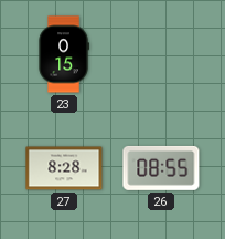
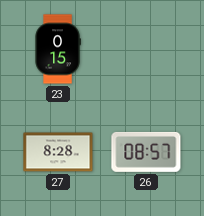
26: 08:55 -> 08:57
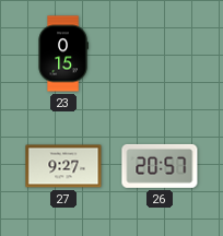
27: 8:28 -> 9:27
26: 08:57 -> 20:57
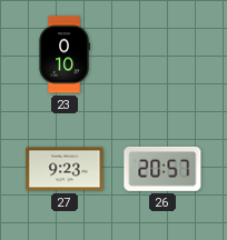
23: 0:15 -> 0:10
27: 9:27 -> 9:23
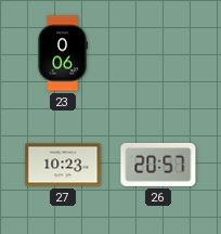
23: 0:10 -> 0:06
27: 9:23 -> 10:23
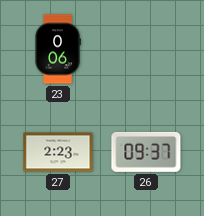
27: 10:23 -> 2:23
26: 20:57 -> 09:37
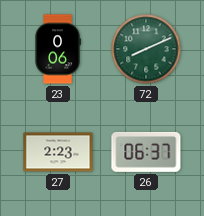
72: none -> 8:11
26: 09:37 -> 06:37
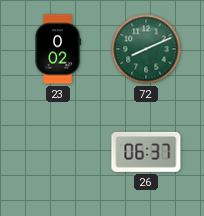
23: 0:06 -> 0:02
27: 2:23 -> none
